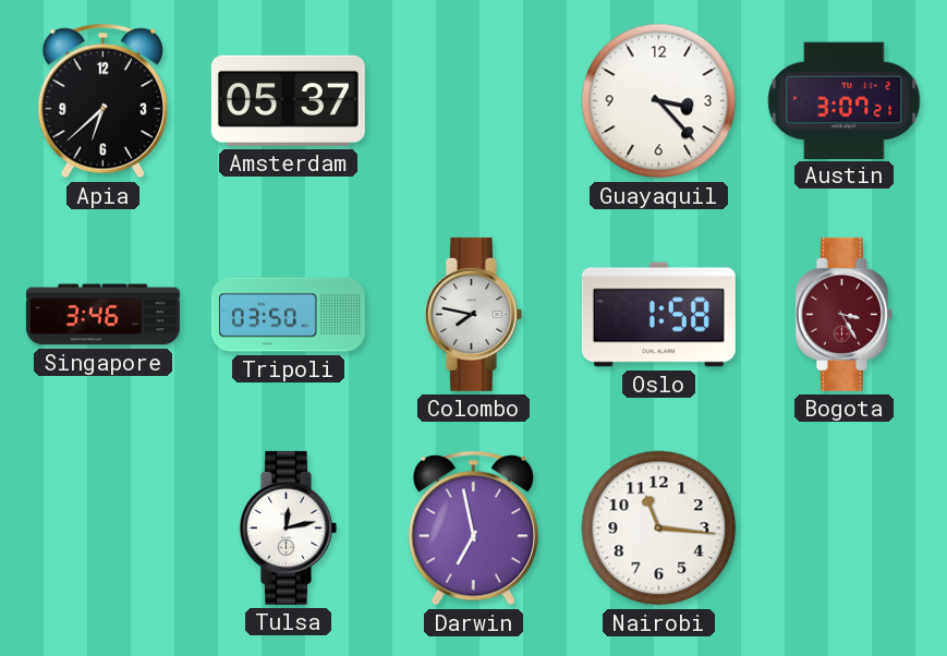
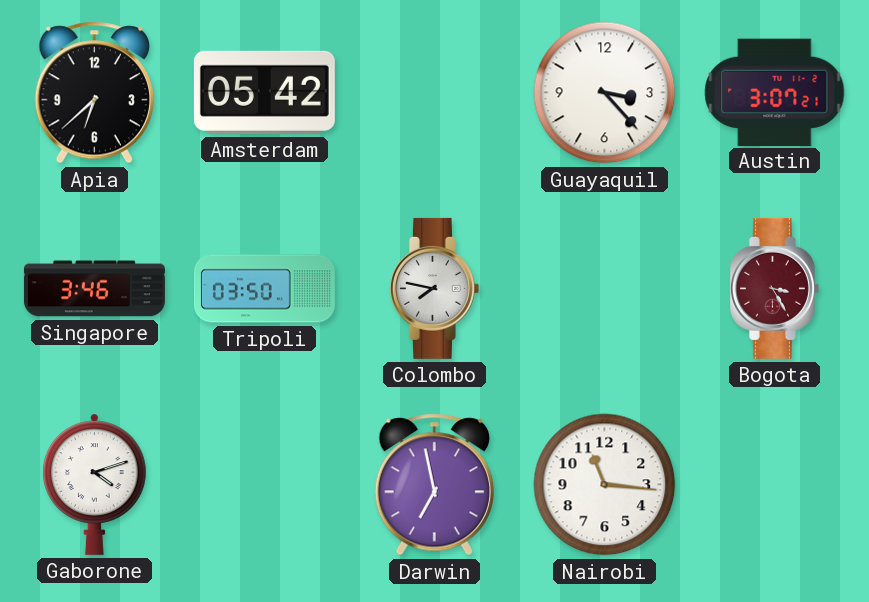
Amsterdam: 05:37 -> 05:42
Oslo: 1:58 -> none
Gaborone: none -> 4:12
Tulsa: 12:13 -> none
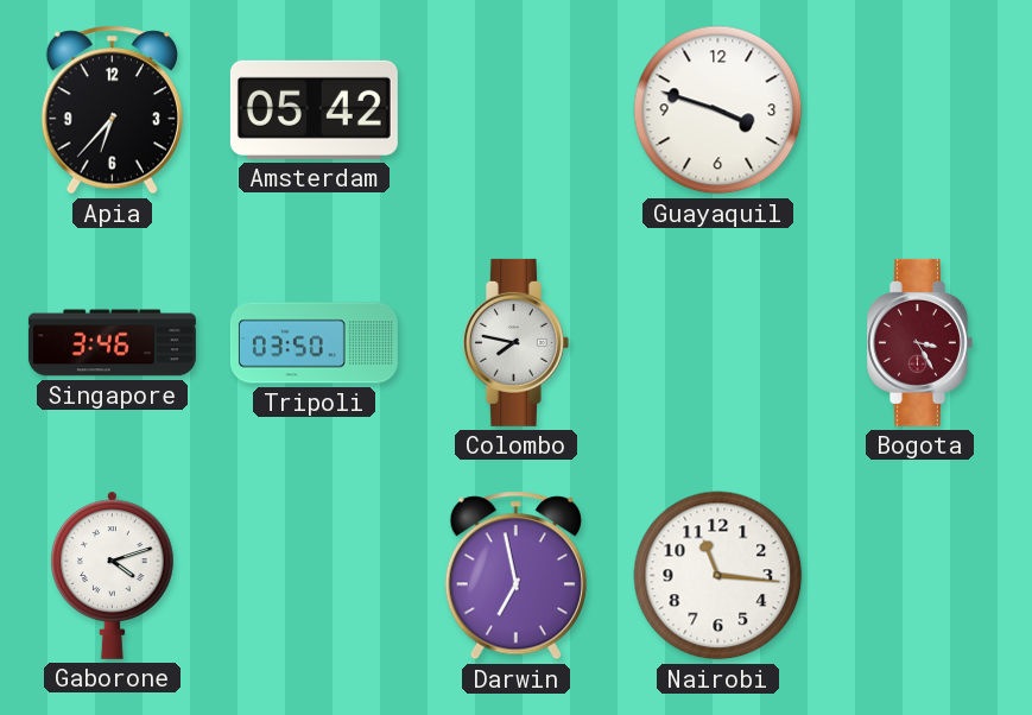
Apia: 6:38 -> 6:37
Guayaquil: 3:23 -> 3:48
Austin: 3:07 -> none
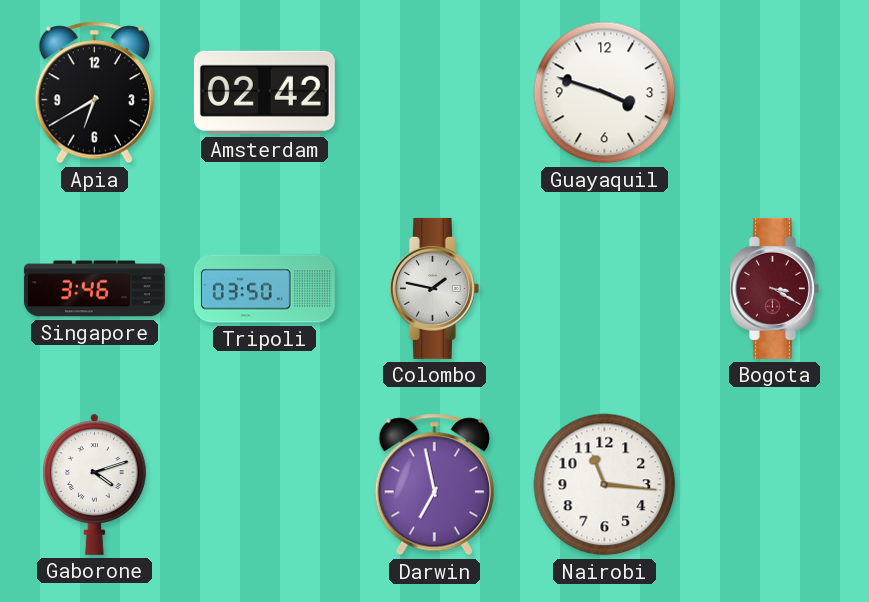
Apia: 6:37 -> 6:40
Amsterdam: 05:42 -> 02:42
Colombo: 7:47 -> 1:47
Bogota: 3:25 -> 3:20
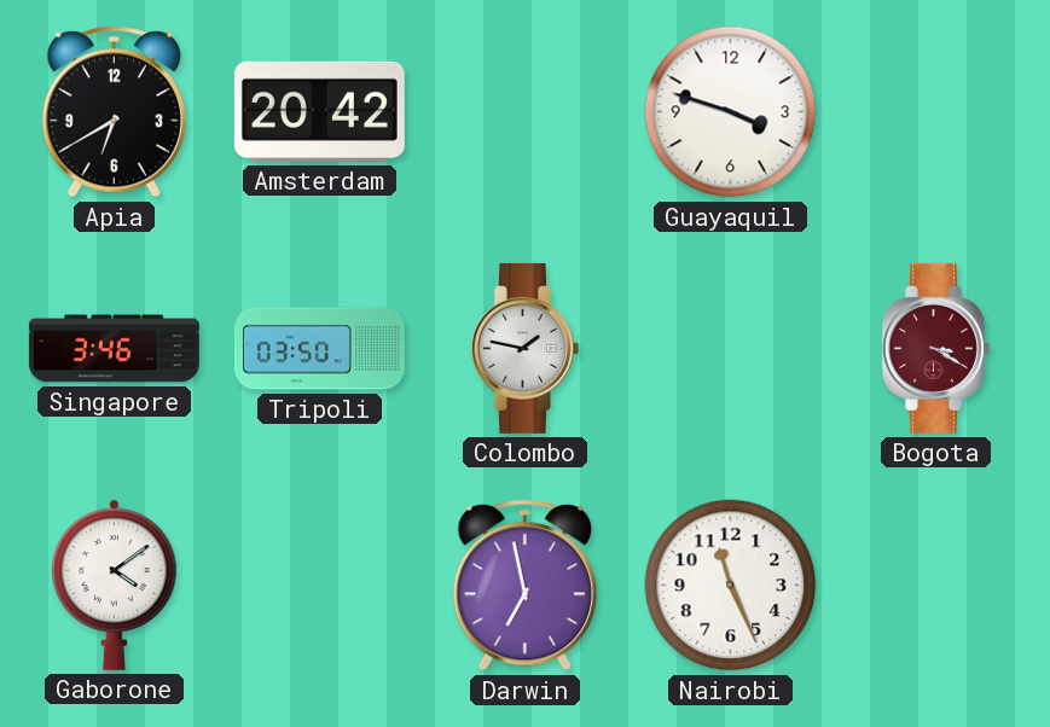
Amsterdam: 02:42 -> 20:42
Gaborone: 4:12 -> 4:09
Nairobi: 11:16 -> 11:26
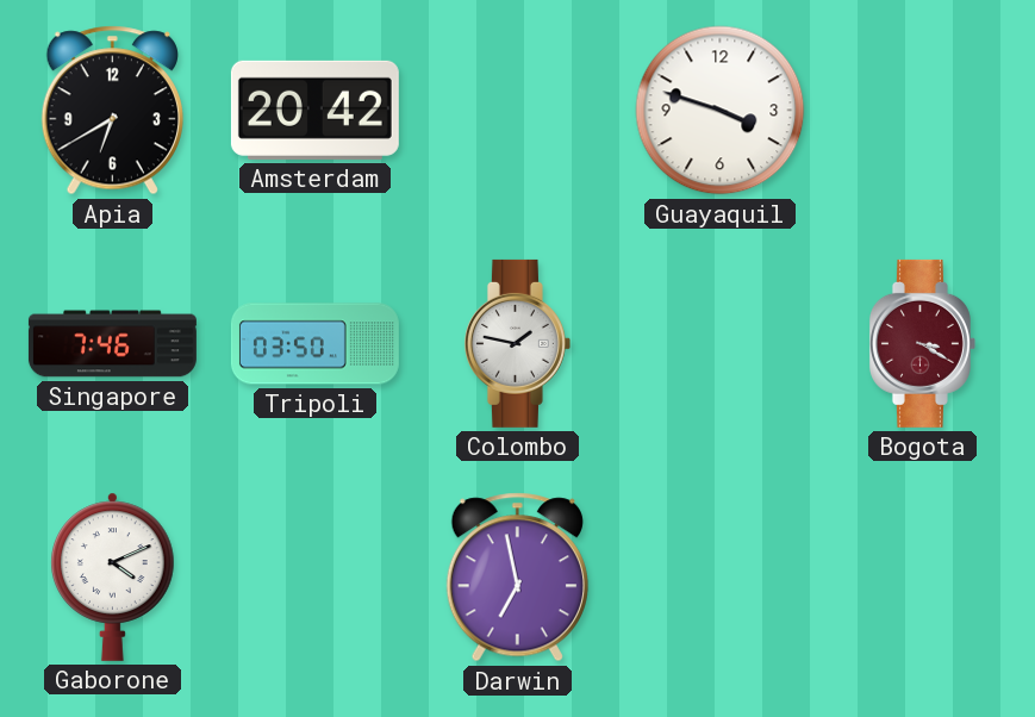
Singapore: 3:46 -> 7:46
Gaborone: 4:09 -> 4:11
Nairobi: 11:26 -> none
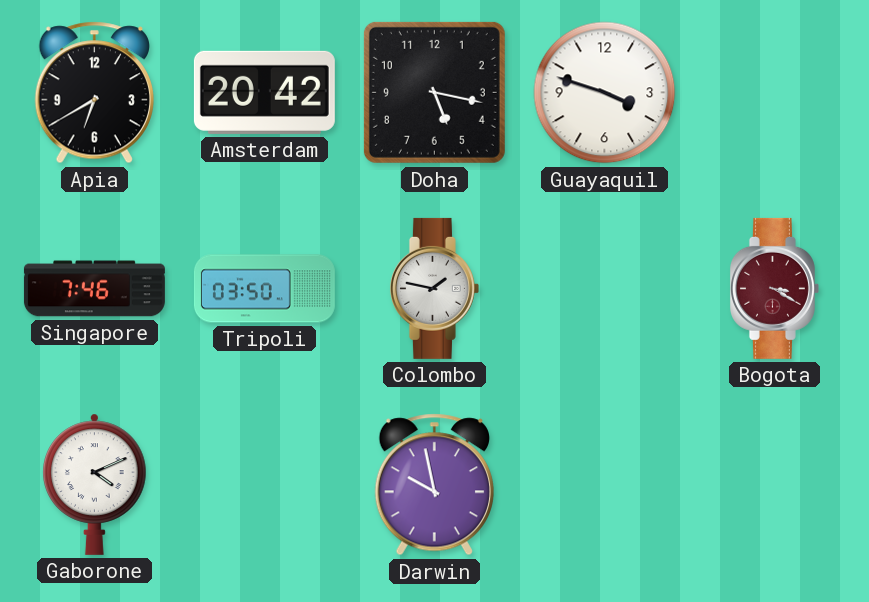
Doha: none -> 5:17
Darwin: 6:58 -> 9:58
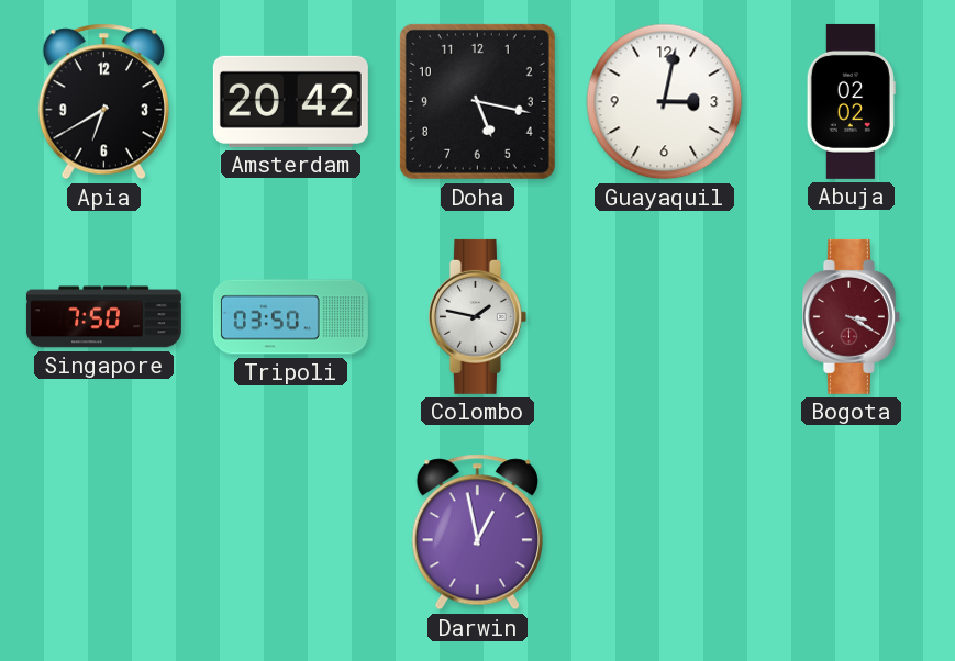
Guayaquil: 3:48 -> 3:02
Abuja: none -> 02:02
Singapore: 7:46 -> 7:50
Gaborone: 4:11 -> none
Darwin: 9:58 -> 12:58
